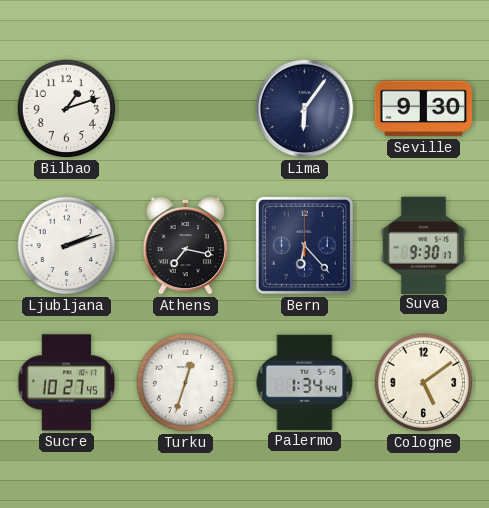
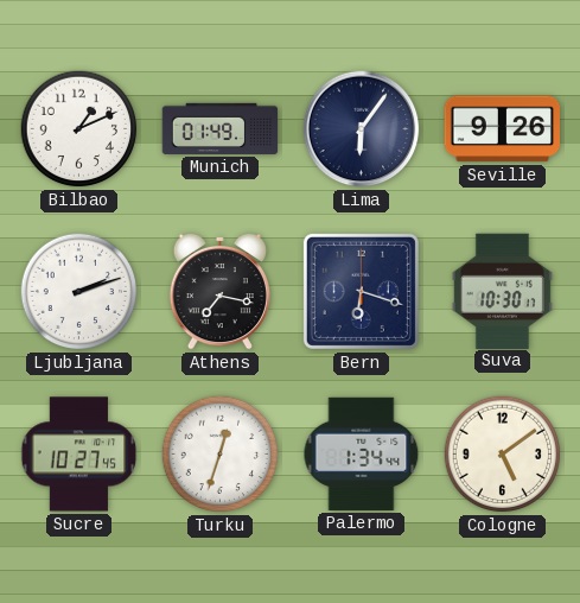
Bilbao: 1:12 -> 1:11
Munich: none -> 01:49
Seville: 9:30 -> 9:26
Bern: 6:23 -> 6:18
Suva: 9:30 -> 10:30
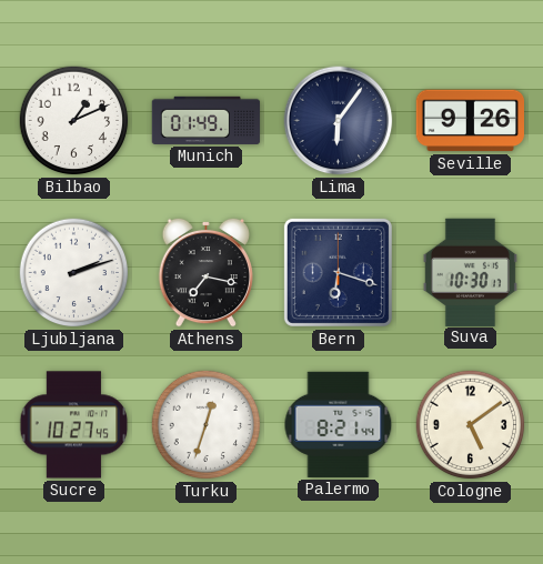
Palermo: 1:34 -> 8:21
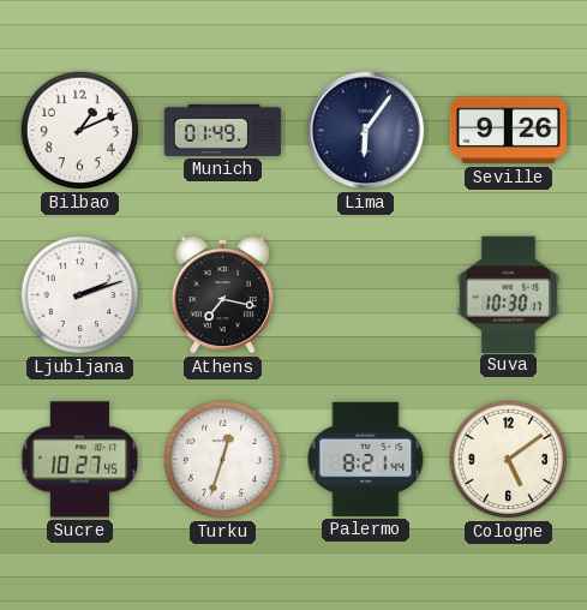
Bern: 6:18 -> none
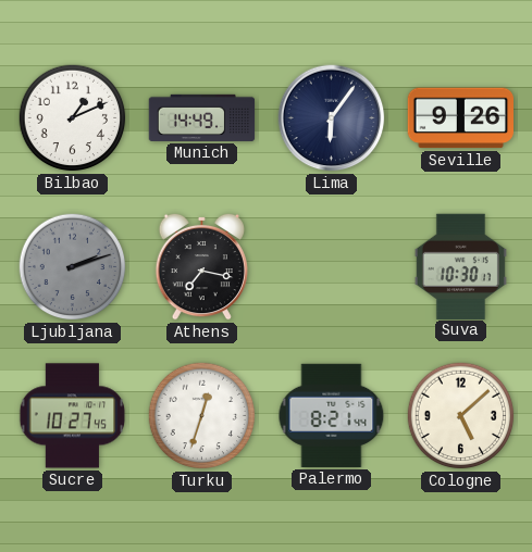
Munich: 01:49 -> 14:49
Ljubljana dial: white -> grey
Cologne: 5:09 -> 5:08
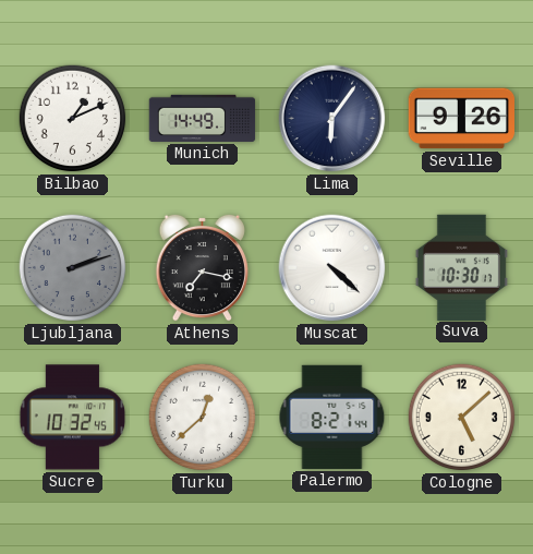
Muscat: none -> 4:22
Sucre: 10:27 -> 10:32
Turku: 12:33 -> 12:38
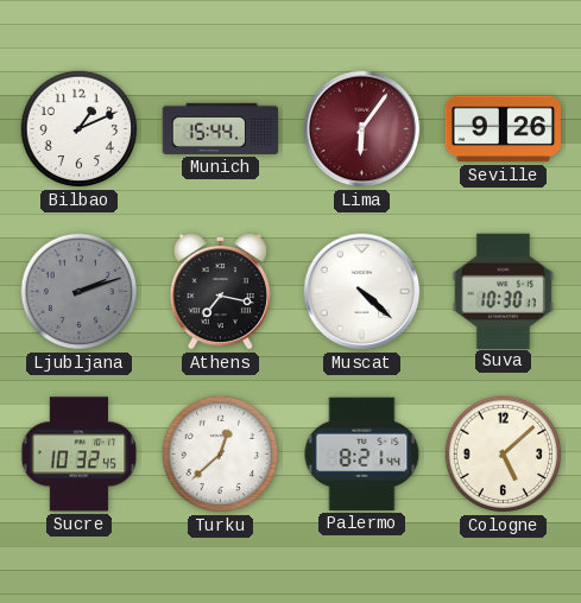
Munich: 14:49 -> 15:44
Lima dial: navy -> burgundy
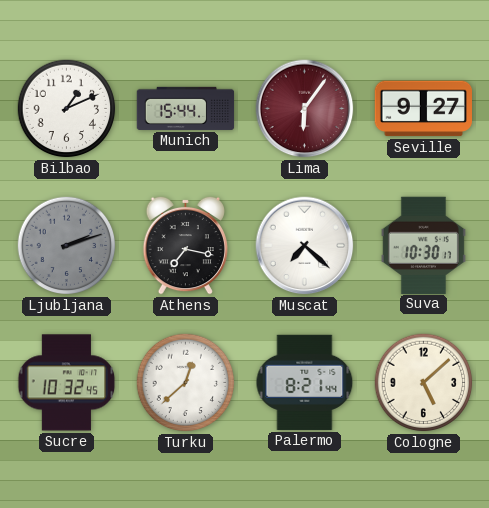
Seville: 9:26 -> 9:27
Muscat: 4:22 -> 7:22
